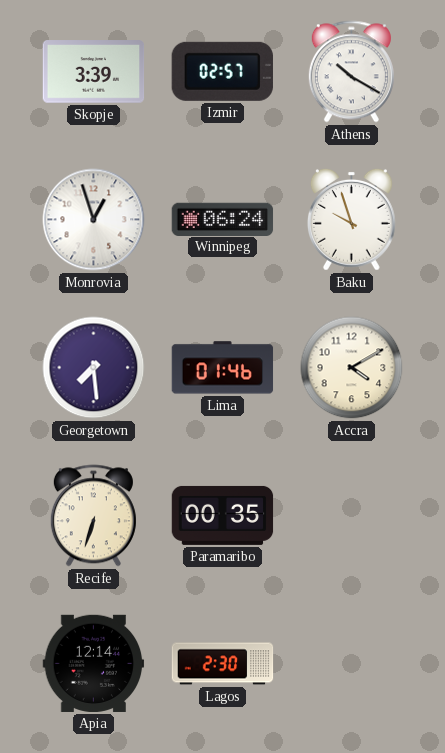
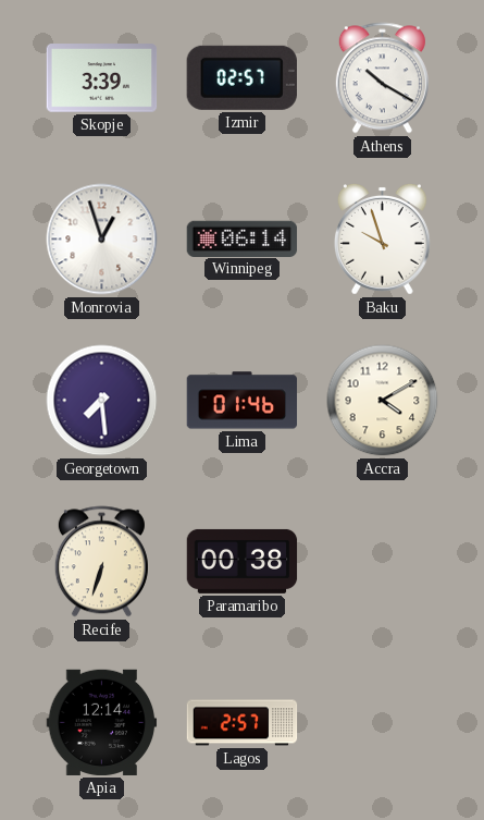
Winnipeg: 06:24 -> 06:14
Paramaribo: 00:35 -> 00:38
Lagos: 2:30 -> 2:57
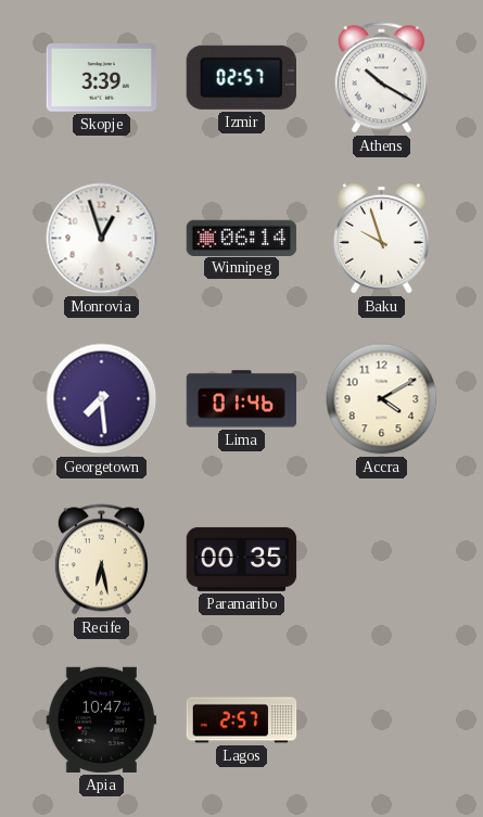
Recife: 6:33 -> 6:28
Paramaribo: 00:38 -> 00:35
Apia: 12:14 -> 10:47
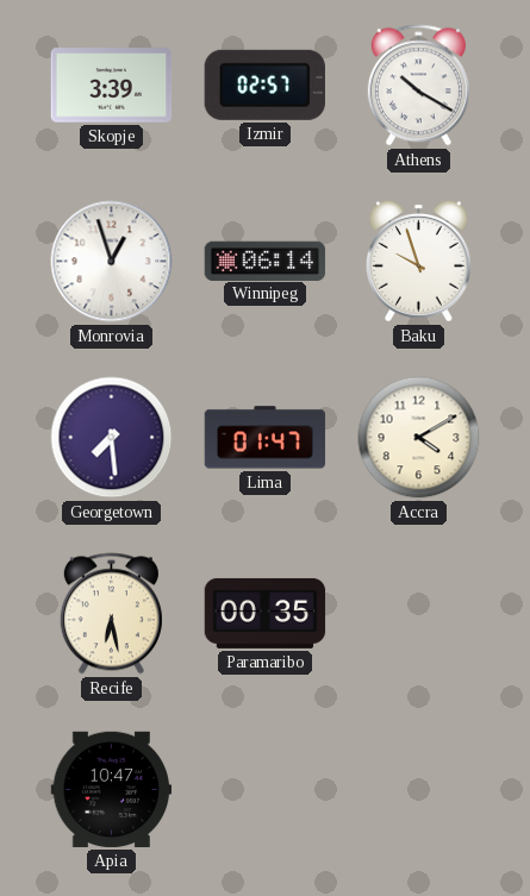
Lima: 01:46 -> 01:47
Lagos: 2:57 -> none
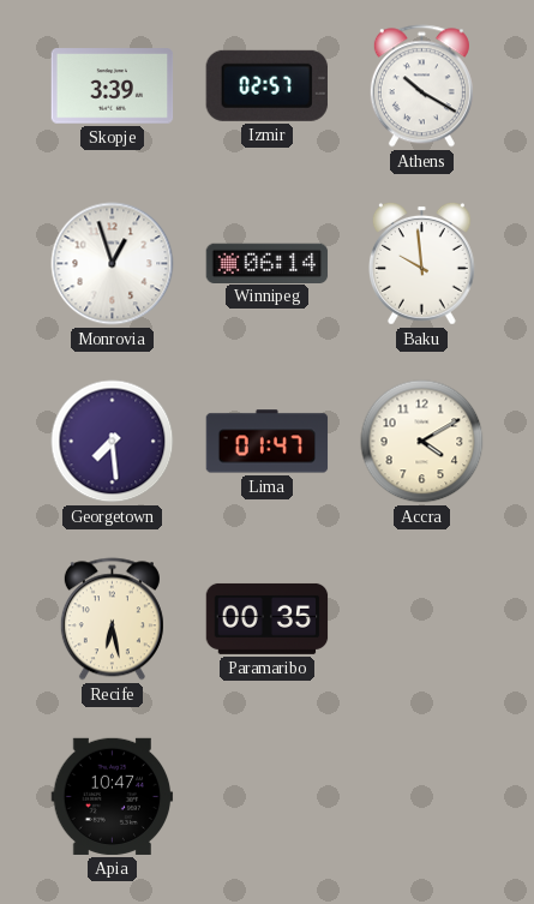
Baku: 9:57 -> 9:59
